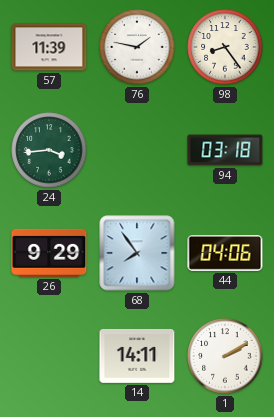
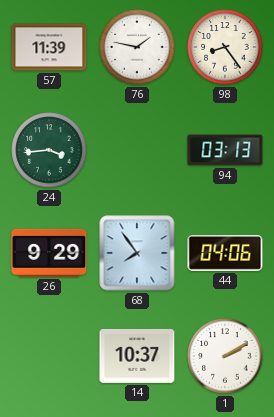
94: 03:18 -> 03:13
14: 14:11 -> 10:37
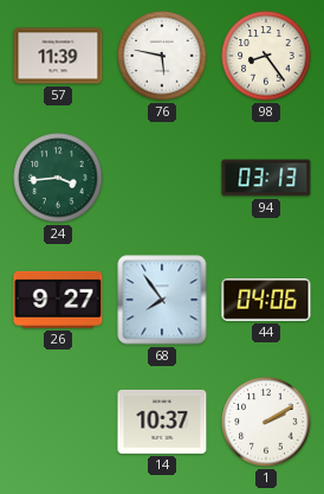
76: 1:47 -> 5:47
26: 9:29 -> 9:27
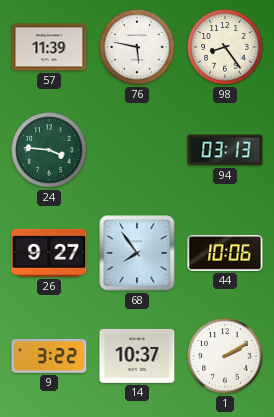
24: 3:44 -> 3:46
44: 04:06 -> 10:06
9: none -> 3:22
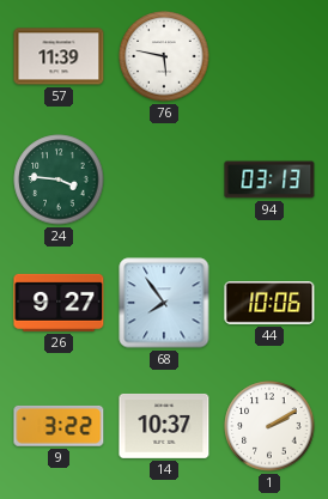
98: 8:24 -> none
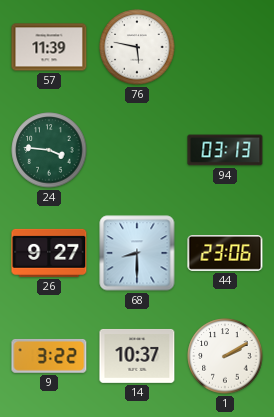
68: 7:54 -> 8:30
44: 10:06 -> 23:06
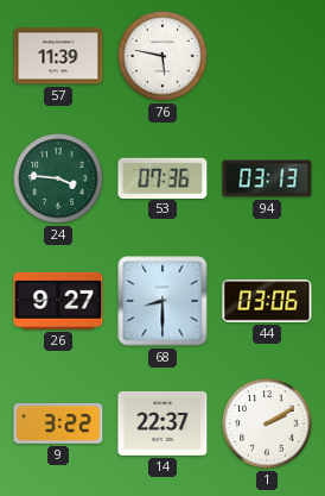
53: none -> 07:36
44: 23:06 -> 03:06
14: 10:37 -> 22:37
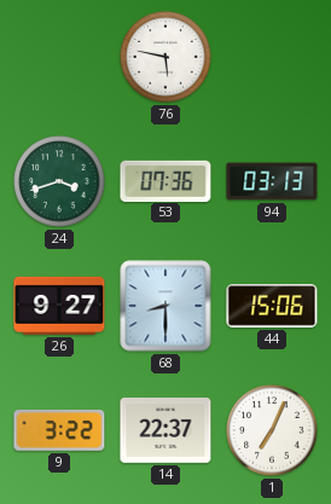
57: 11:39 -> none
24: 3:46 -> 3:42
44: 03:06 -> 15:06
1: 2:10 -> 7:04
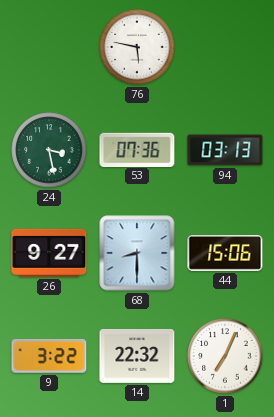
24: 3:42 -> 3:28
14: 22:37 -> 22:32
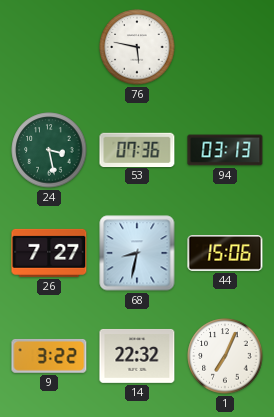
26: 9:27 -> 7:27
68: 8:30 -> 8:32
